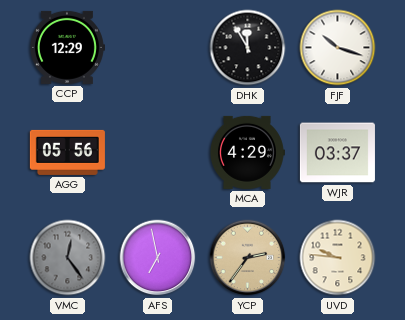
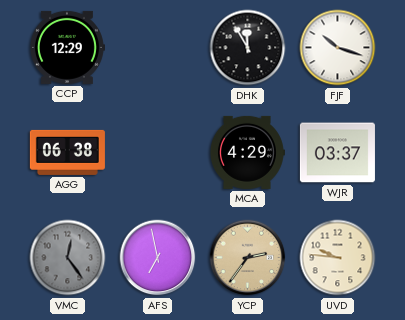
AGG: 05:56 -> 06:38
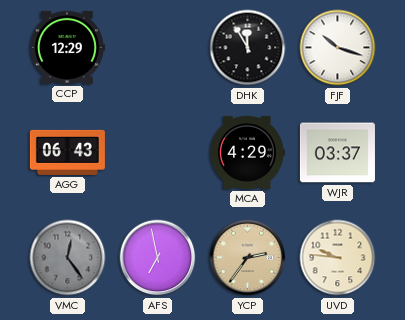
AGG: 06:38 -> 06:43
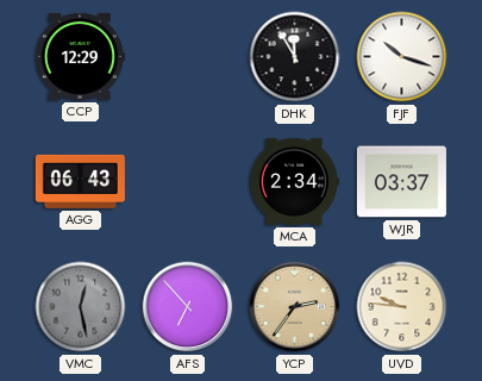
MCA: 4:29 -> 2:34
VMC: 12:24 -> 12:28
AFS: 6:58 -> 6:53
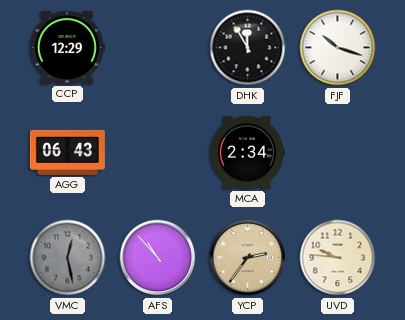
WJR: 03:37 -> none
AFS: 6:53 -> 10:53
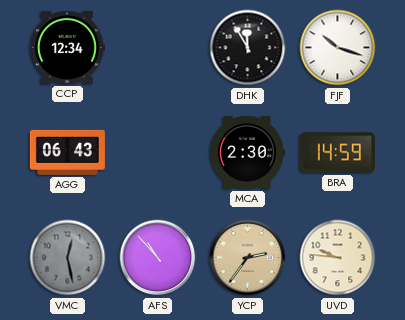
CCP: 12:29 -> 12:34
MCA: 2:34 -> 2:30
BRA: none -> 14:59
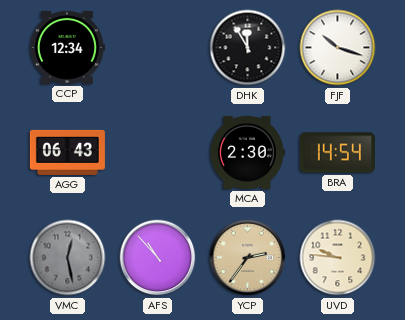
BRA: 14:59 -> 14:54
